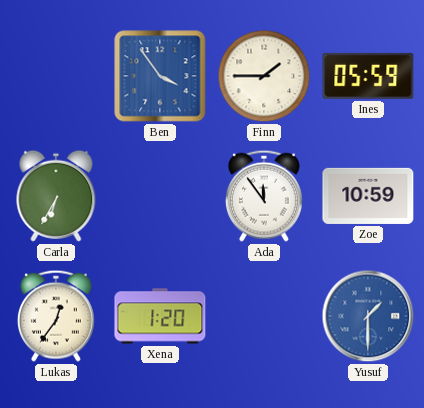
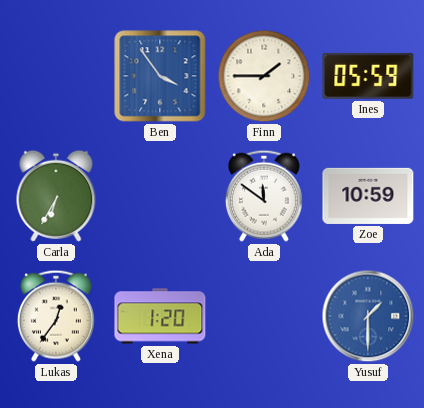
Ada: 11:54 -> 11:51
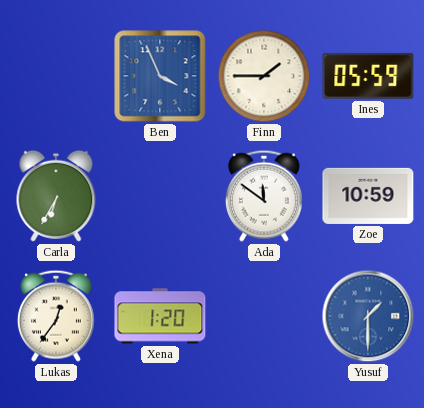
Ben: 3:54 -> 3:56
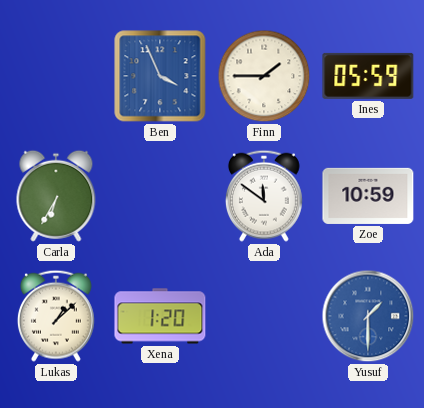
Lukas: 12:36 -> 1:08
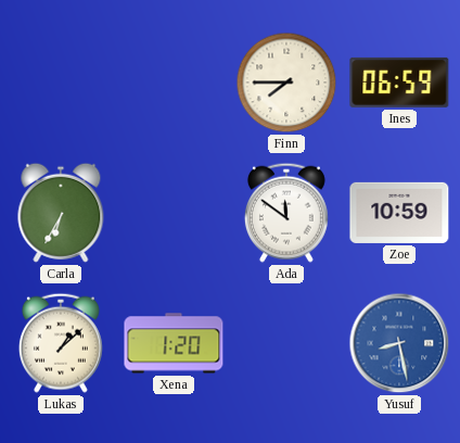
Ben: 3:56 -> none
Finn: 1:45 -> 7:45
Ines: 05:59 -> 06:59
Yusuf: 1:30 -> 8:28
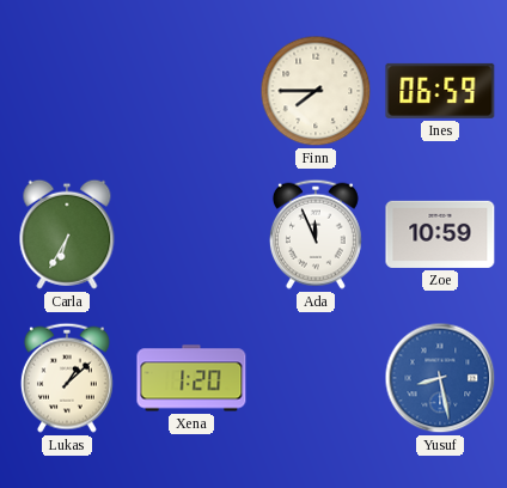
Ada: 11:51 -> 11:56
